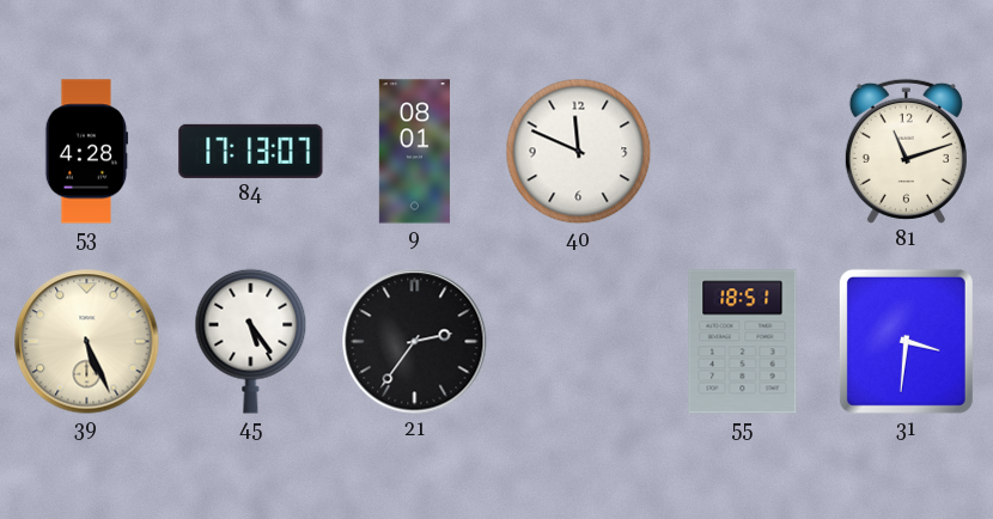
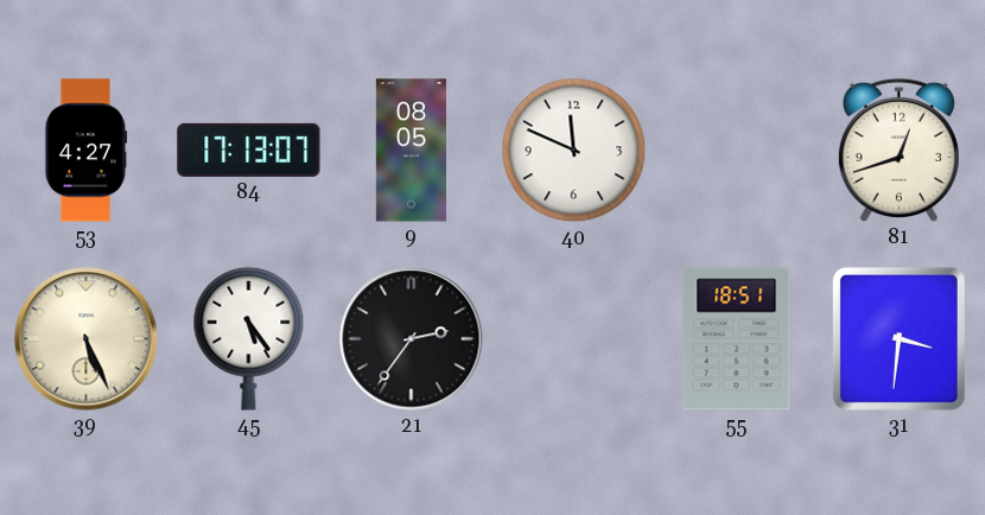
53: 4:28 -> 4:27
9: 08:01 -> 08:05
81: 11:12 -> 12:42
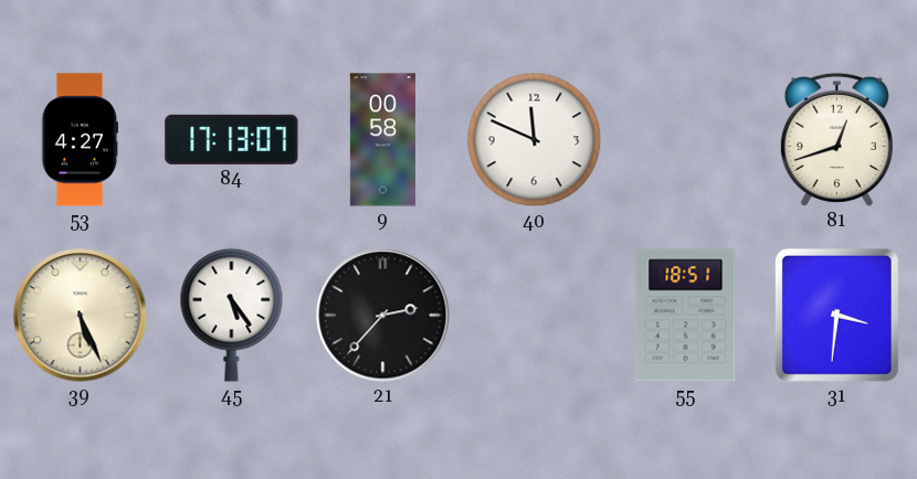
9: 08:05 -> 00:58
21: 2:36 -> 2:37
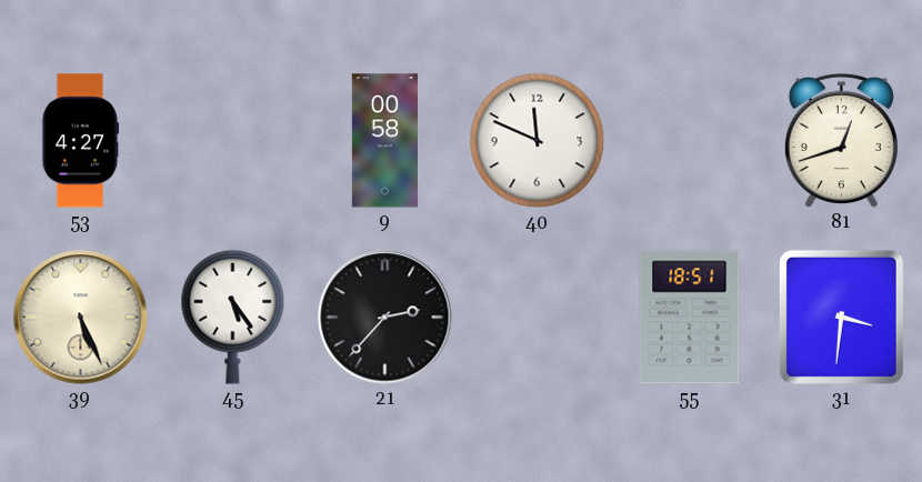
84: 17:13 -> none
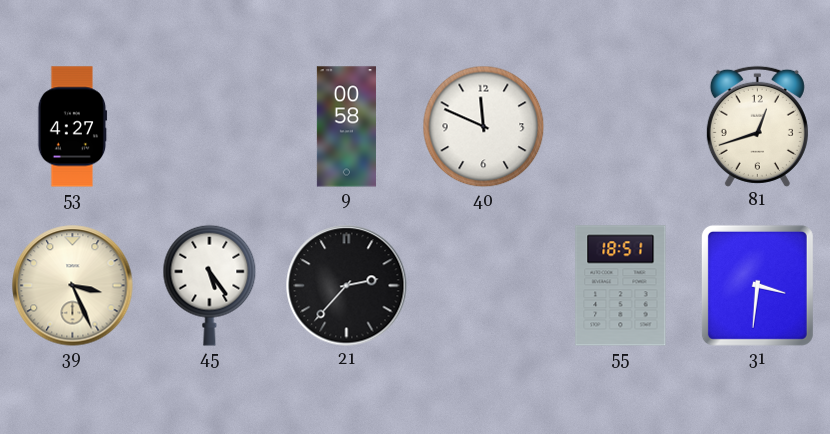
39: 5:26 -> 3:26
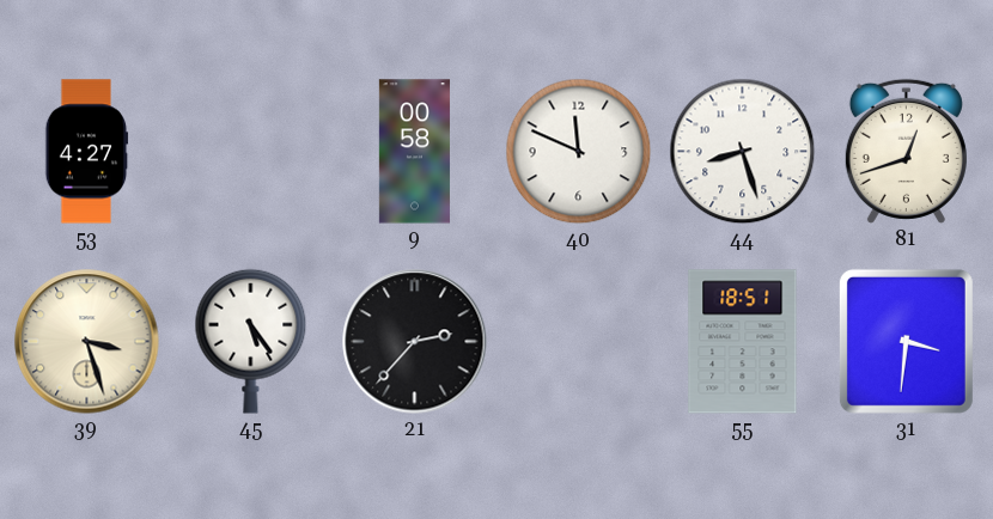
44: none -> 8:27
39: 3:26 -> 3:27
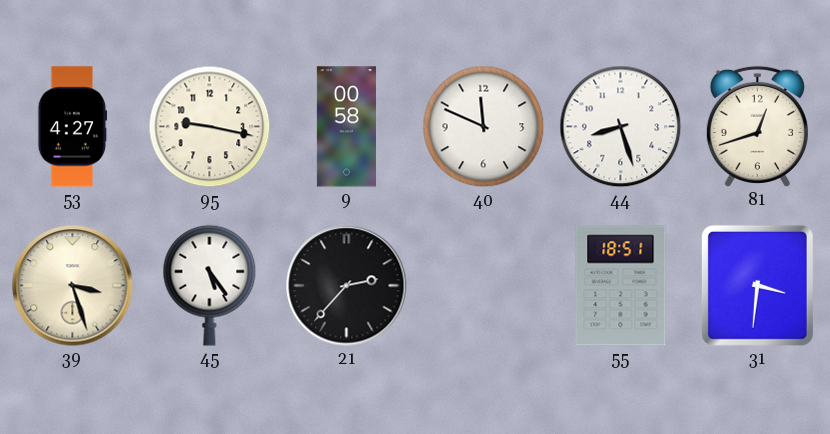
95: none -> 9:17
